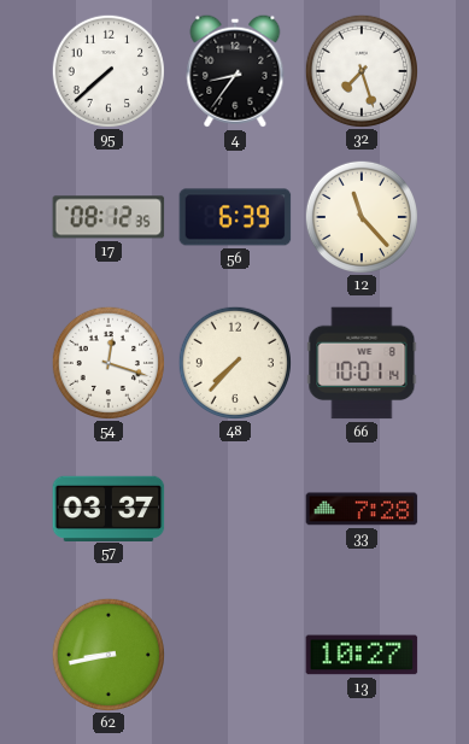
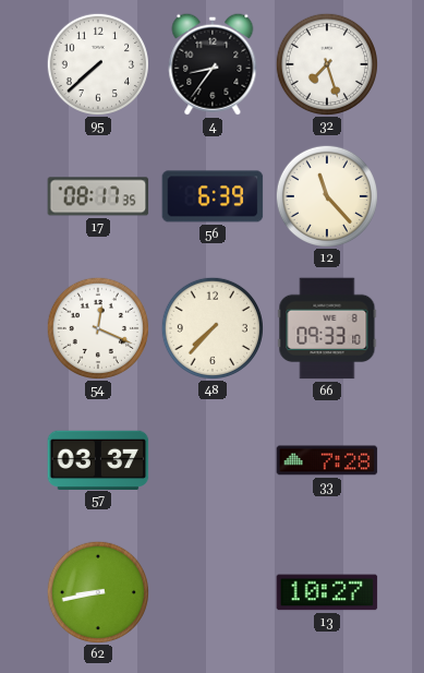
17: 08:12 -> 08:17
54: 12:18 -> 12:19
66: 10:01 -> 09:33
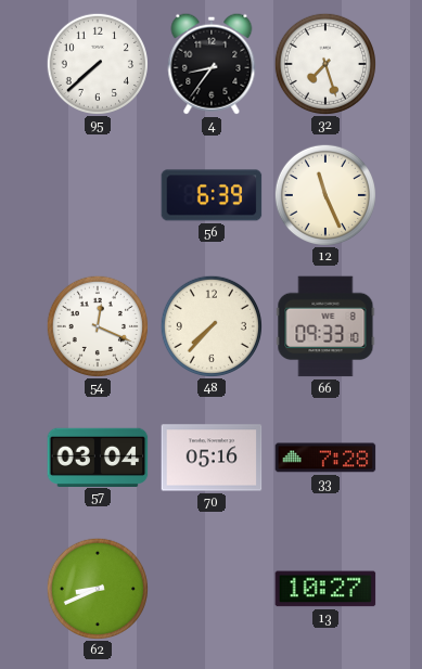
17: 08:17 -> none
12: 11:23 -> 11:26
57: 03:37 -> 03:04
70: none -> 05:16
62: 8:43 -> 8:41
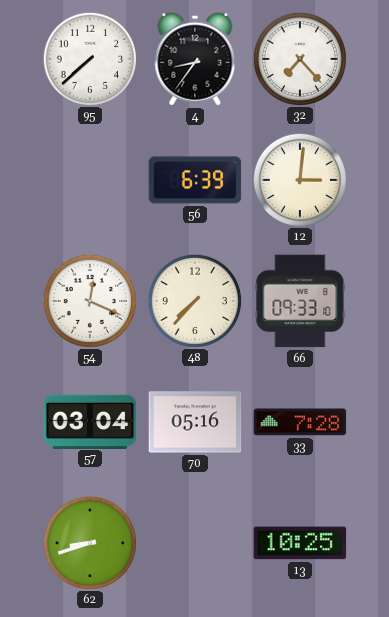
32: 7:27 -> 7:23
12: 11:26 -> 3:01
62: 8:41 -> 8:42
13: 10:27 -> 10:25
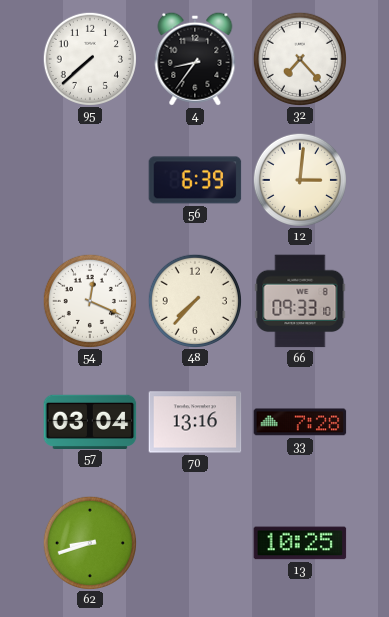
70: 05:16 -> 13:16
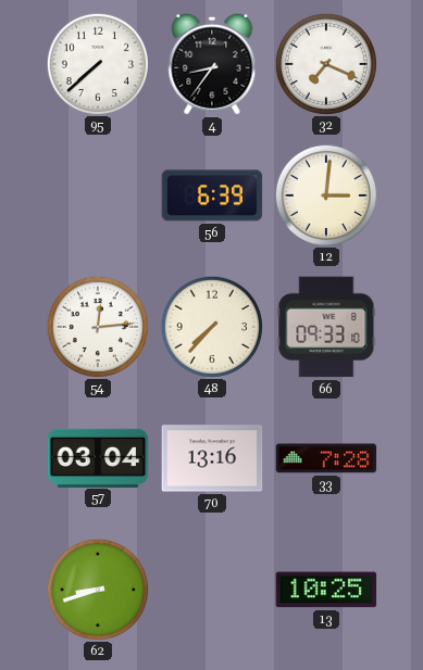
32: 7:23 -> 7:19
54: 12:19 -> 12:14
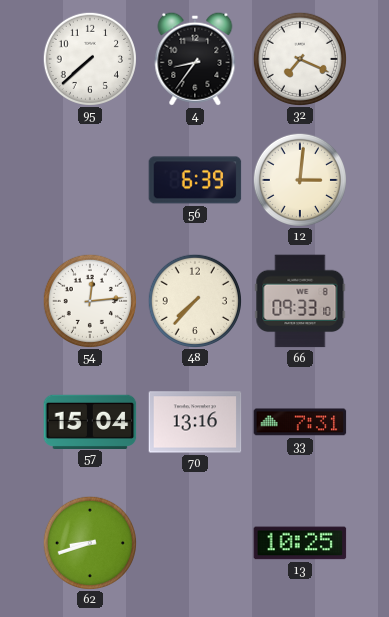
57: 03:04 -> 15:04
33: 7:28 -> 7:31
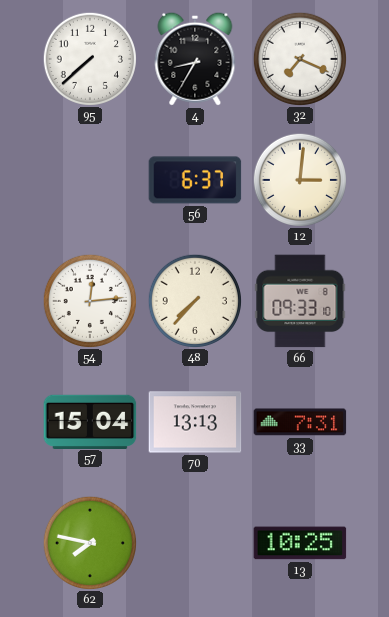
4: 8:36 -> 8:35
56: 6:39 -> 6:37
70: 13:16 -> 13:13
62: 8:42 -> 7:47
